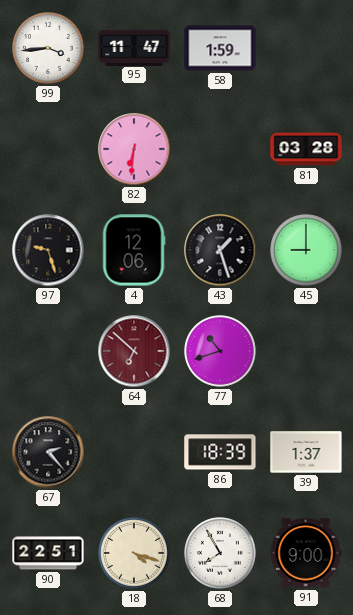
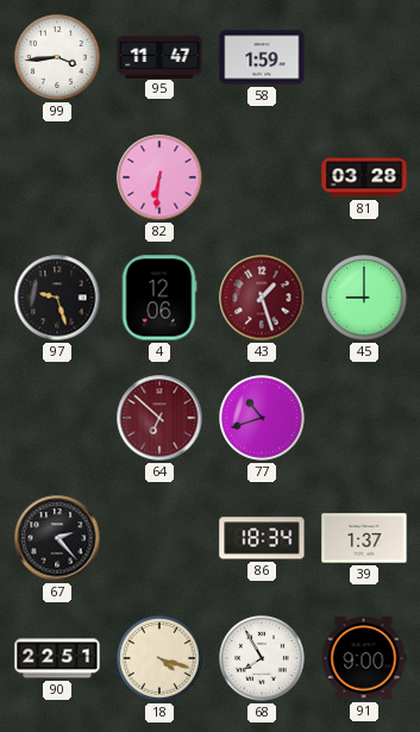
43 dial: black -> burgundy
86: 18:39 -> 18:34
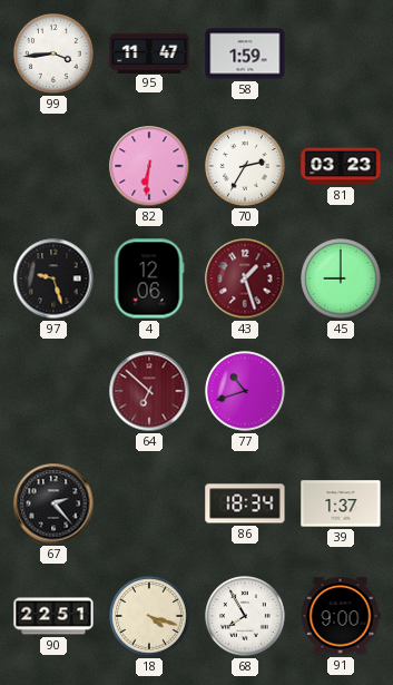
70: none -> 2:35
81: 03:28 -> 03:23
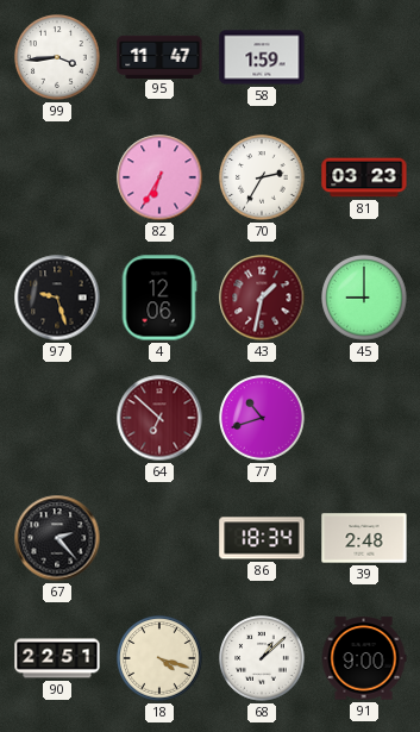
82: 6:31 -> 6:35
43: 1:27 -> 1:32
39: 1:37 -> 2:48
68: 7:55 -> 1:08
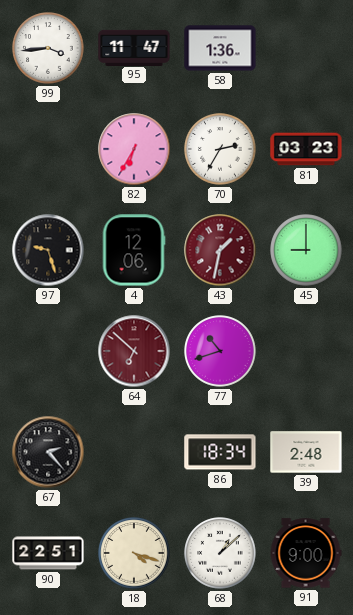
58: 1:59 -> 1:36
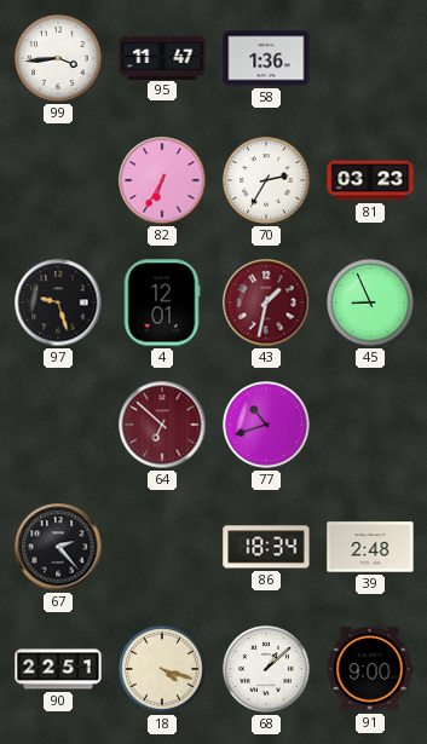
4: 12:06 -> 12:01
45: 9:00 -> 8:56
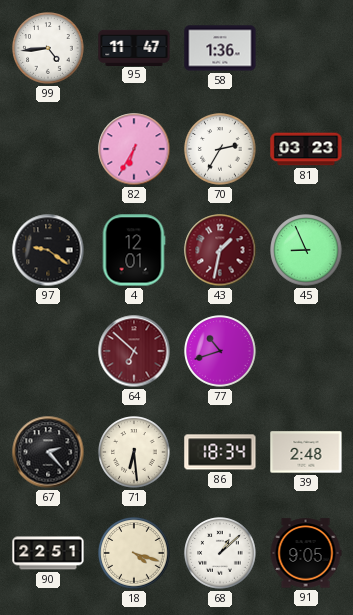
99: 3:44 -> 4:44
97: 9:27 -> 9:21
71: none -> 6:29
91: 9:00 -> 9:05
